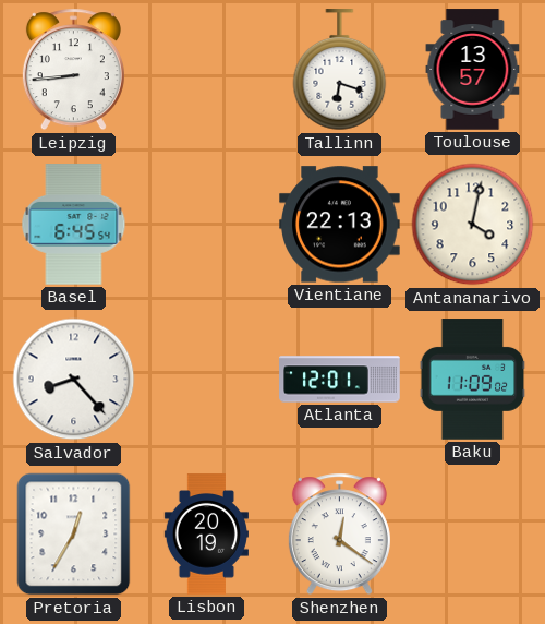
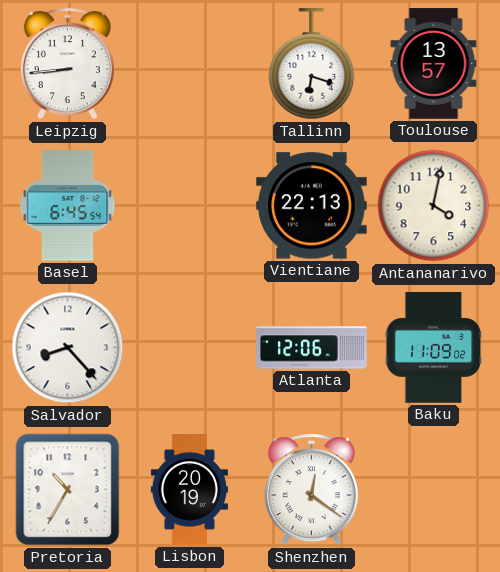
Atlanta: 12:01 -> 12:06
Pretoria: 12:35 -> 10:35
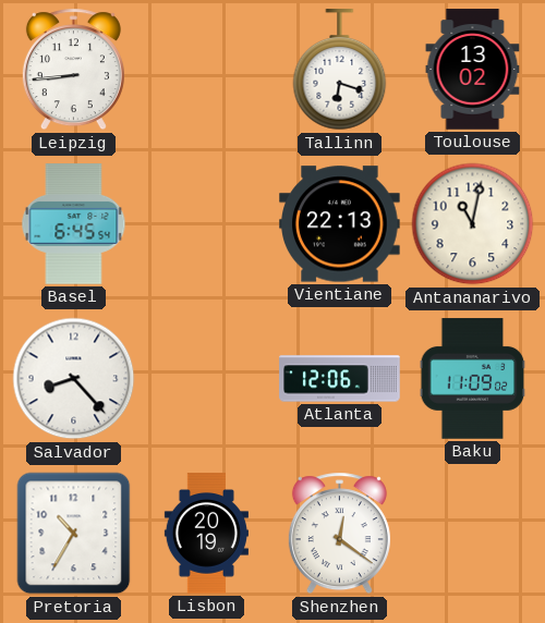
Toulouse: 13:57 -> 13:02
Antananarivo: 4:02 -> 11:02
